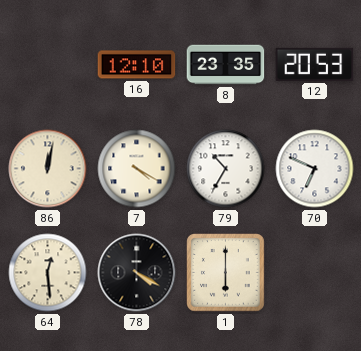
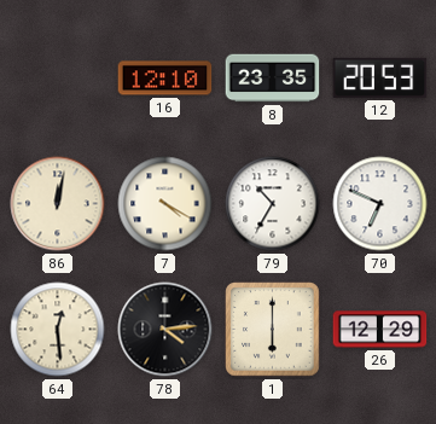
78: 4:20 -> 4:14
26: none -> 12:29
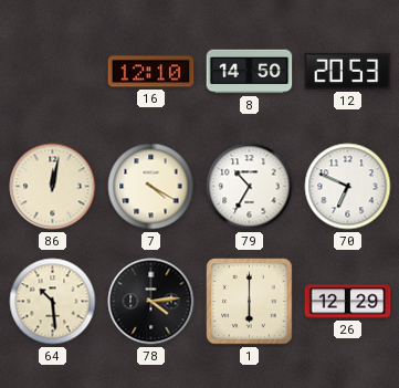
8: 23:35 -> 14:50
64: 12:29 -> 10:29
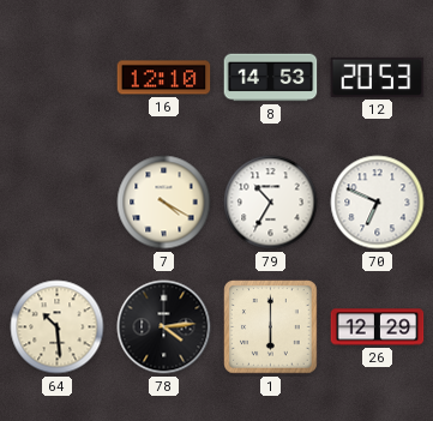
8: 14:50 -> 14:53
86: 12:02 -> none
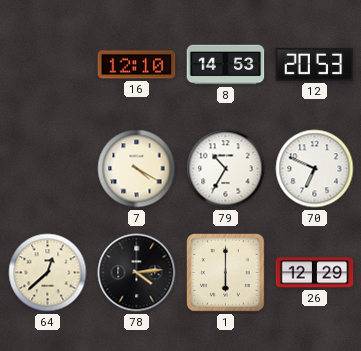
64: 10:29 -> 12:38
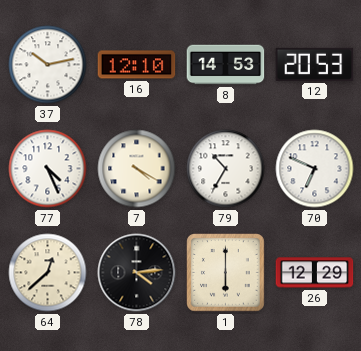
37: none -> 10:13
77: none -> 4:26
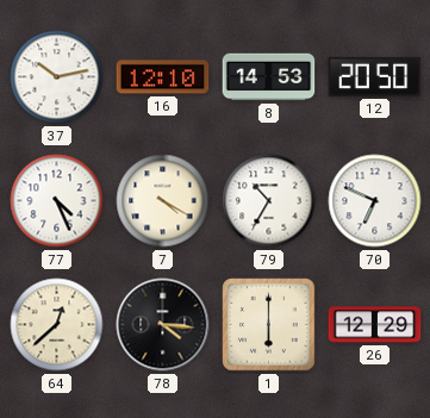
12: 20:53 -> 20:50
78: 4:14 -> 4:16
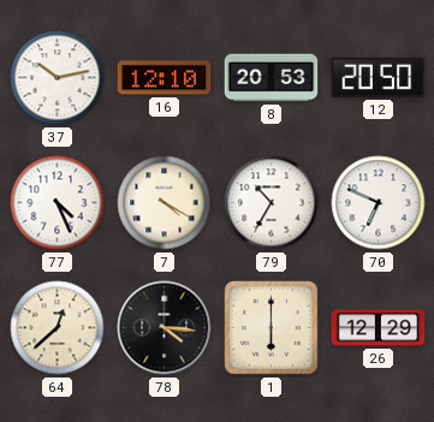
8: 14:53 -> 20:53
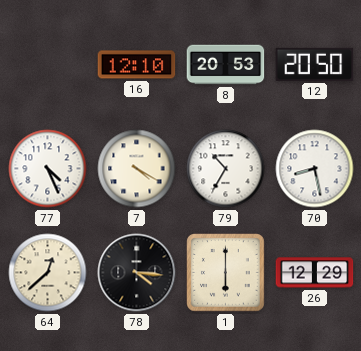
37: 10:13 -> none
70: 6:49 -> 8:28
